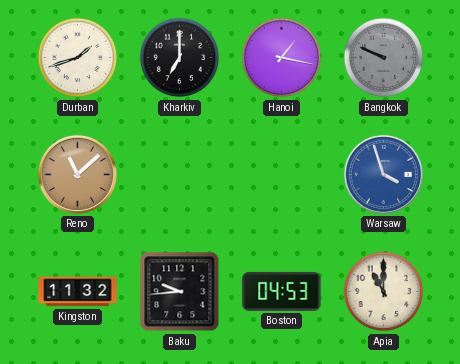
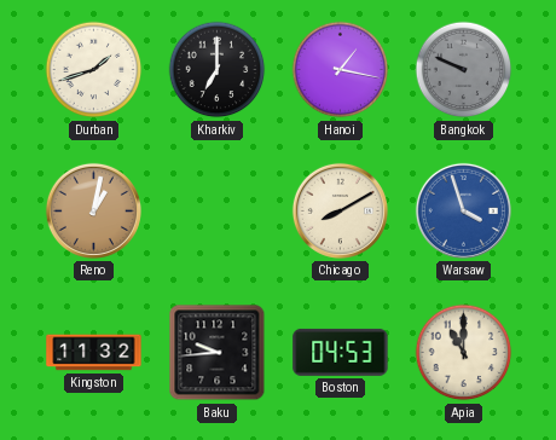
Reno: 11:08 -> 1:02
Chicago: none -> 8:10
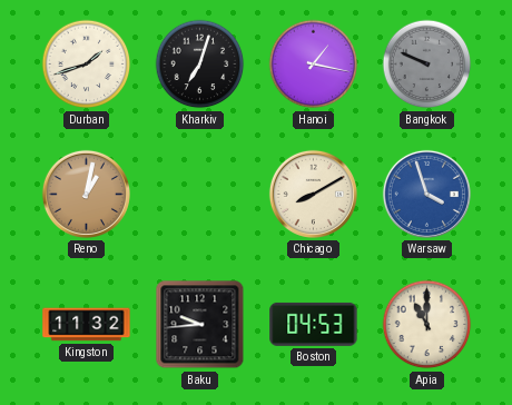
Kharkiv: 7:00 -> 7:03
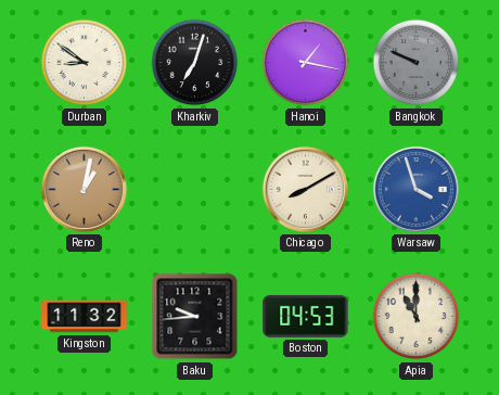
Durban: 1:42 -> 8:51
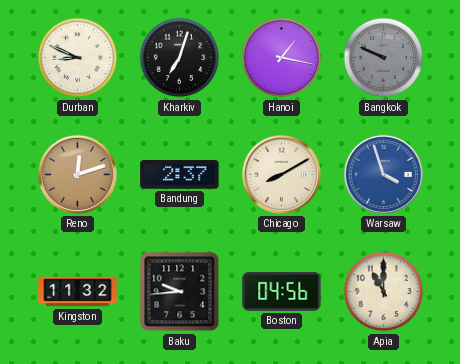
Durban: 8:51 -> 8:49
Reno: 1:02 -> 12:12
Bandung: none -> 2:37
Boston: 04:53 -> 04:56
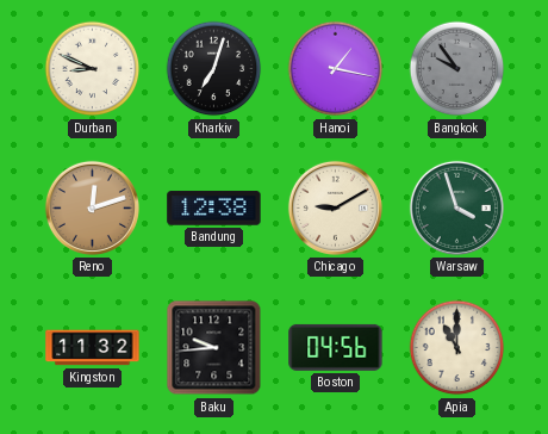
Bangkok: 9:49 -> 9:54
Bandung: 2:37 -> 12:38
Chicago: 8:10 -> 9:10
Warsaw dial: blue -> green
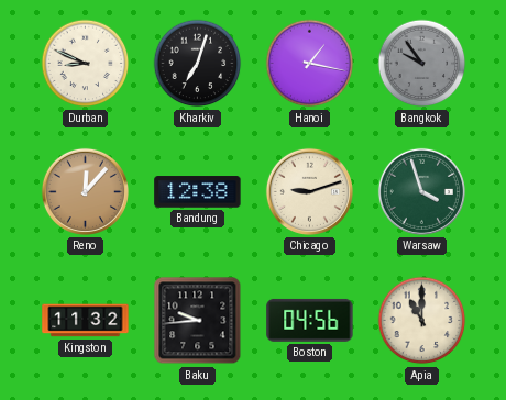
Reno: 12:12 -> 12:07
Chicago: 9:10 -> 9:12
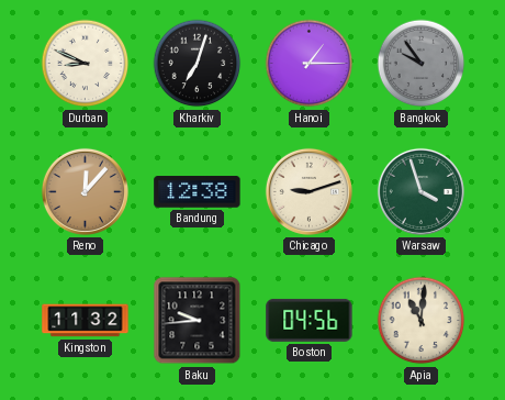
Hanoi: 1:17 -> 1:15
Apia: 11:00 -> 11:01
